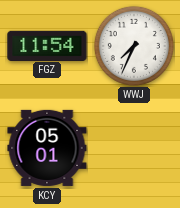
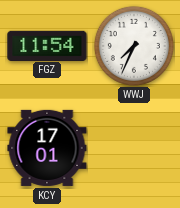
KCY: 05:01 -> 17:01
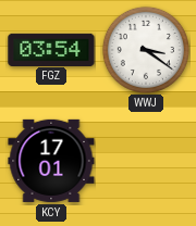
FGZ: 11:54 -> 03:54
WWJ: 7:34 -> 3:21
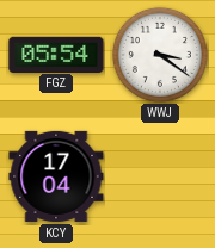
FGZ: 03:54 -> 05:54
KCY: 17:01 -> 17:04
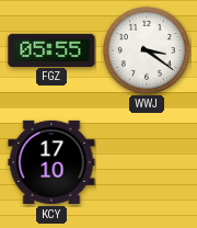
FGZ: 05:54 -> 05:55
KCY: 17:04 -> 17:10
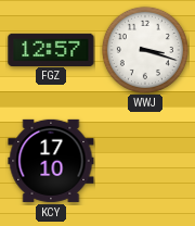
FGZ: 05:55 -> 12:57
WWJ: 3:21 -> 3:18
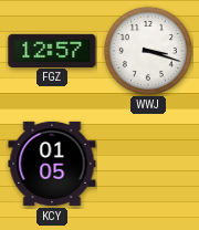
KCY: 17:10 -> 01:05
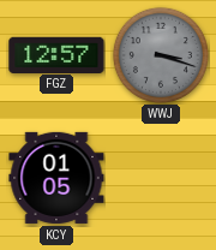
WWJ dial: white -> grey
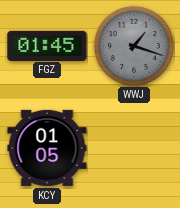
FGZ: 12:57 -> 01:45
WWJ: 3:18 -> 1:18
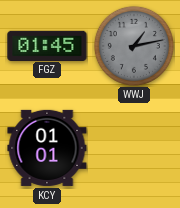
WWJ: 1:18 -> 1:13
KCY: 01:05 -> 01:01
